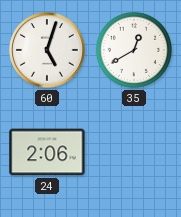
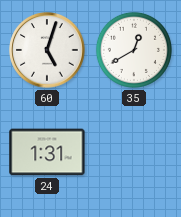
24: 2:06 -> 1:31
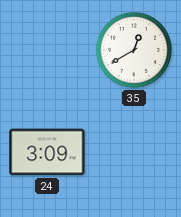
60: 5:03 -> none
24: 1:31 -> 3:09
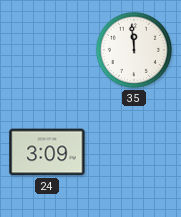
35: 12:40 -> 11:59
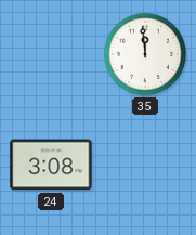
24: 3:09 -> 3:08
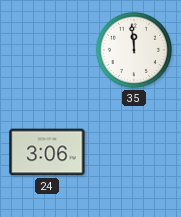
24: 3:08 -> 3:06
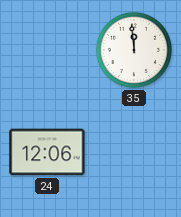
24: 3:06 -> 12:06
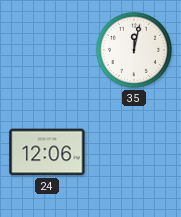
35: 11:59 -> 12:02
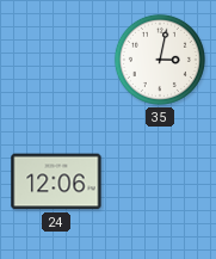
35: 12:02 -> 3:02
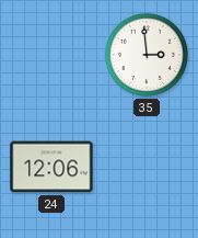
35: 3:02 -> 2:59
